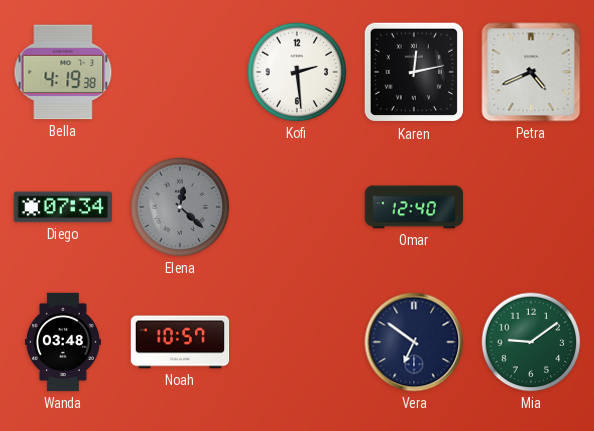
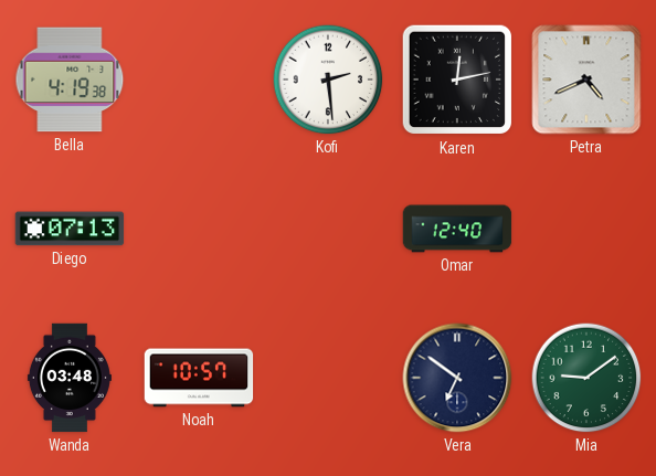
Diego: 07:34 -> 07:13
Elena: 12:22 -> none
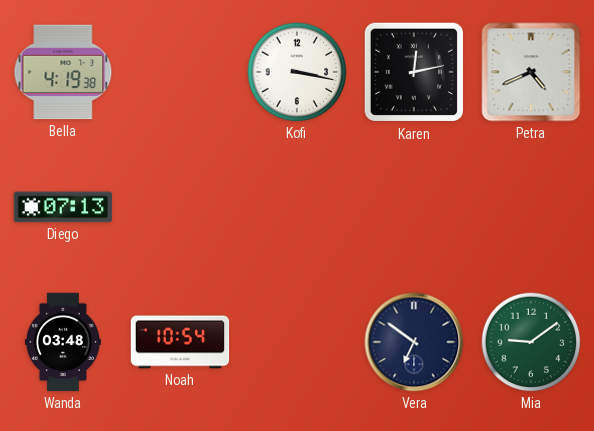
Kofi: 2:29 -> 3:17
Omar: 12:40 -> none
Noah: 10:57 -> 10:54
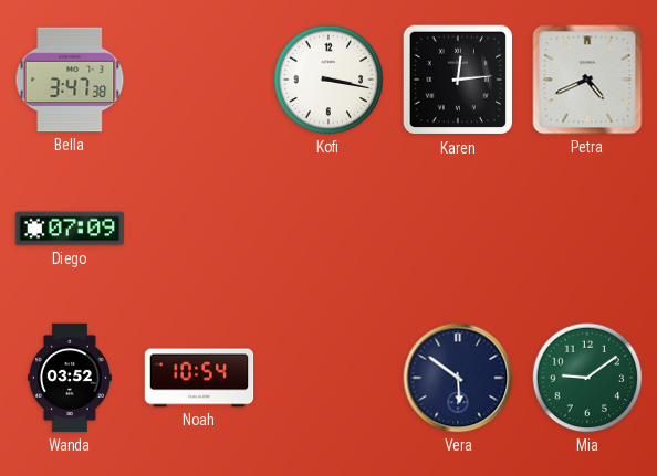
Bella: 4:19 -> 3:47
Karen: 12:13 -> 12:14
Diego: 07:13 -> 07:09
Wanda: 03:48 -> 03:52
Vera: 6:51 -> 5:51
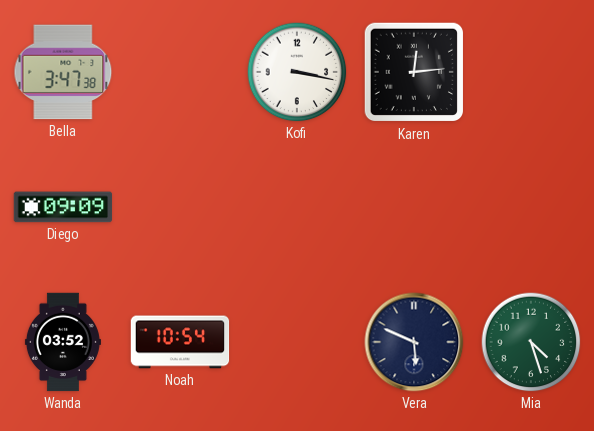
Petra: 4:41 -> none
Diego: 07:09 -> 09:09
Vera: 5:51 -> 5:49
Mia: 9:09 -> 4:27
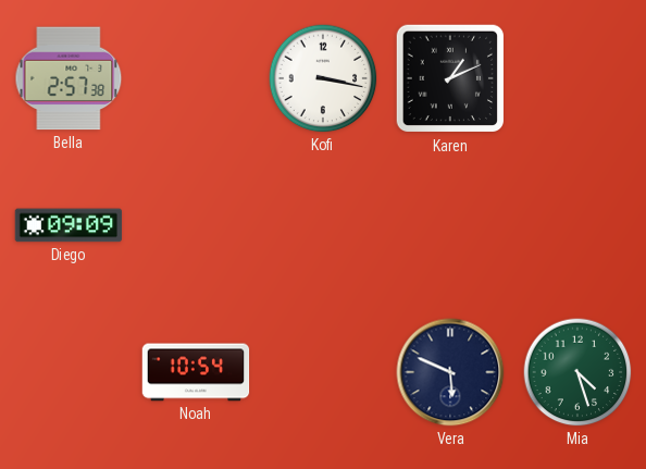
Bella: 3:47 -> 2:57
Karen: 12:14 -> 1:11
Wanda: 03:52 -> none
